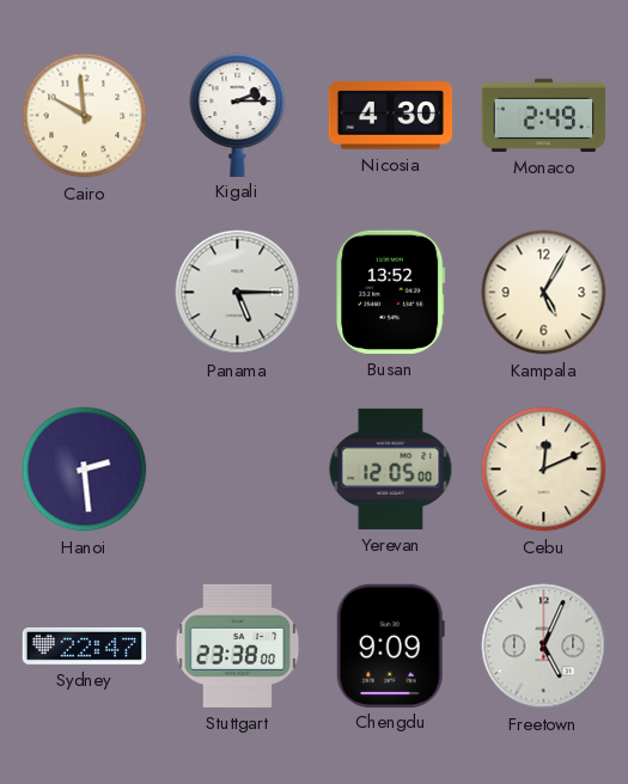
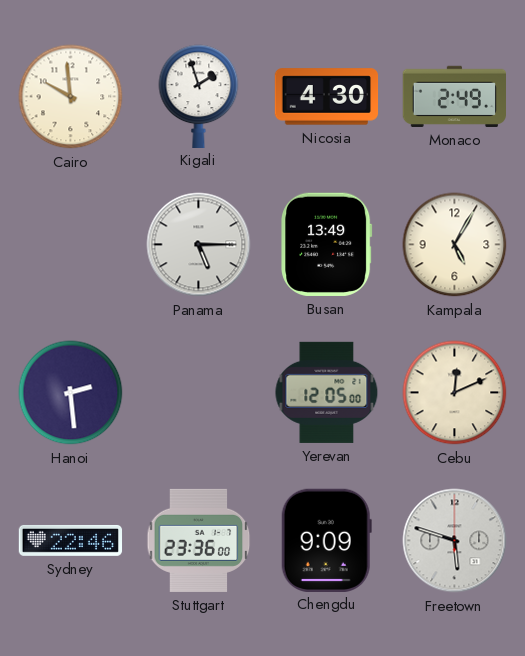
Kigali: 2:15 -> 1:57
Busan: 13:52 -> 13:49
Sydney: 22:47 -> 22:46
Stuttgart: 23:38 -> 23:36
Freetown: 5:04 -> 5:48
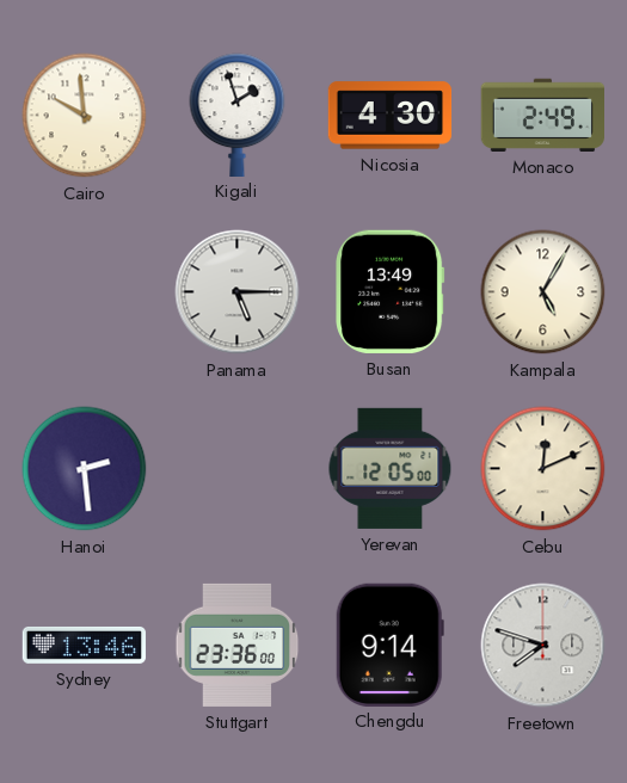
Sydney: 22:46 -> 13:46
Chengdu: 9:09 -> 9:14
Freetown: 5:48 -> 7:48
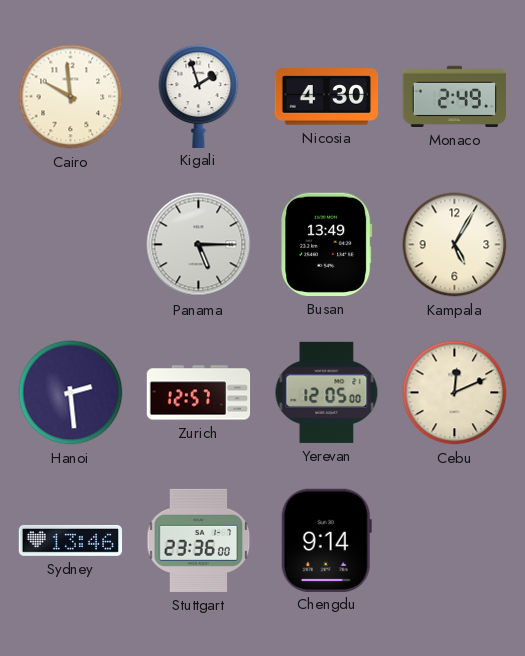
Zurich: none -> 12:57
Freetown: 7:48 -> none
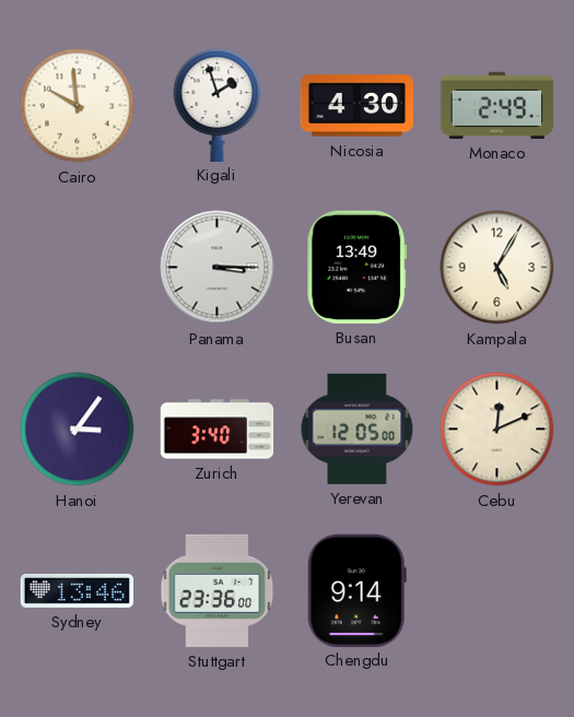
Panama: 5:15 -> 3:15
Hanoi: 2:29 -> 3:06
Zurich: 12:57 -> 3:40
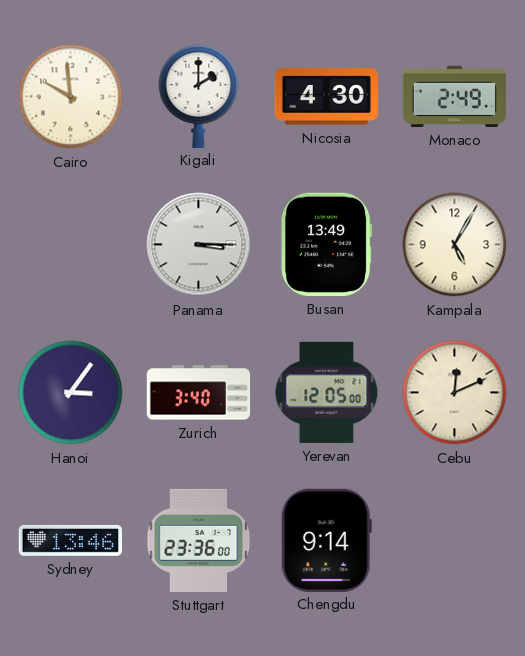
Kigali: 1:57 -> 2:00
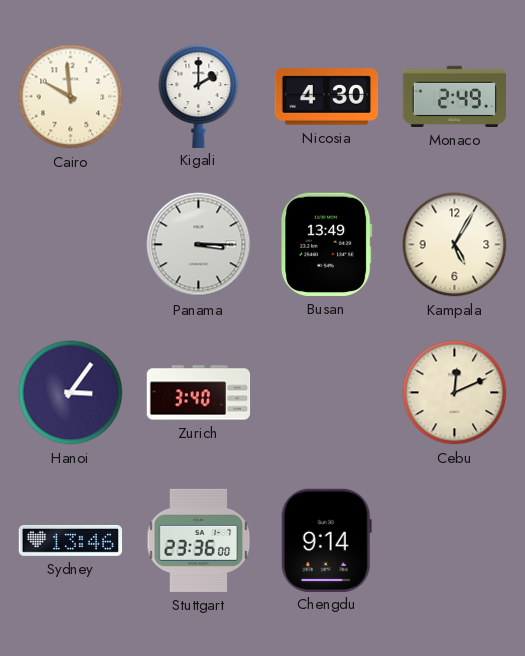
Yerevan: 12:05 -> none
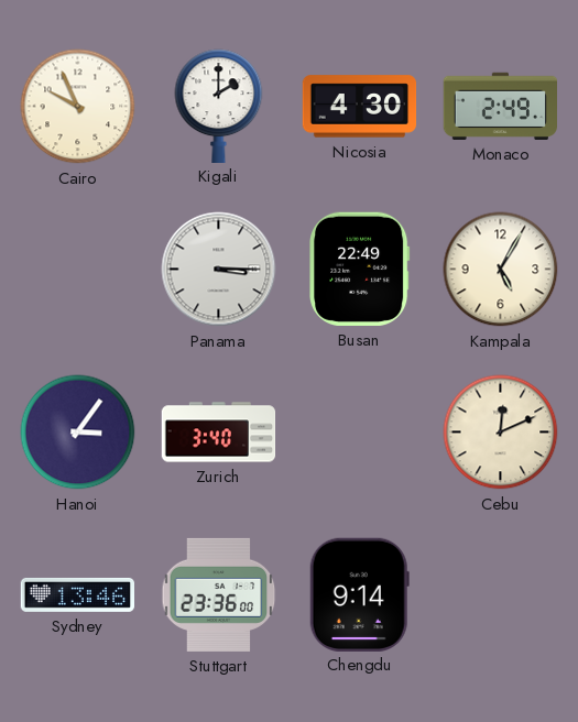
Cairo: 9:59 -> 9:56
Busan: 13:49 -> 22:49
